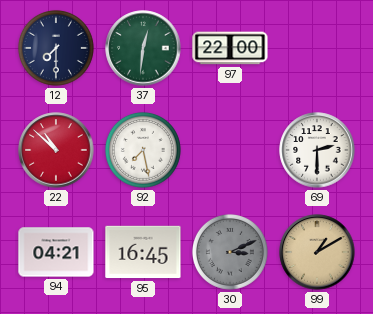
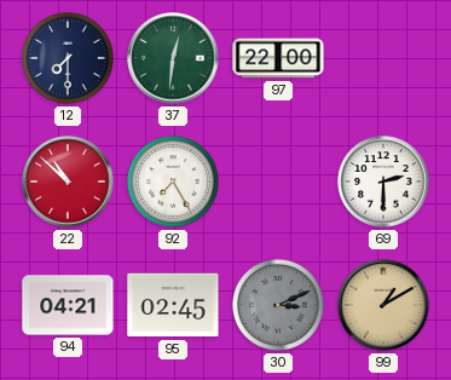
92: 7:28 -> 7:25
95: 16:45 -> 02:45
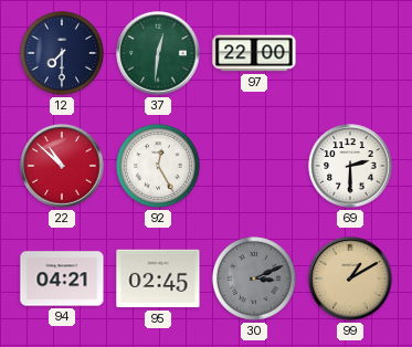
92: 7:25 -> 12:25
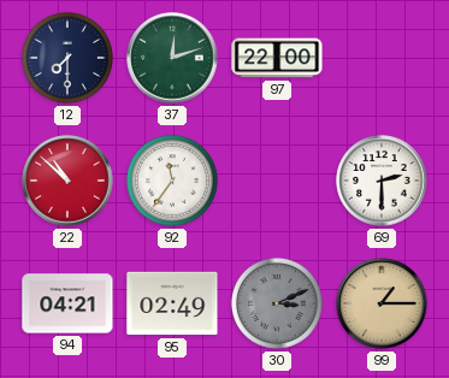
37: 12:31 -> 12:12
92: 12:25 -> 11:36
95: 02:45 -> 02:49
99: 1:10 -> 1:15
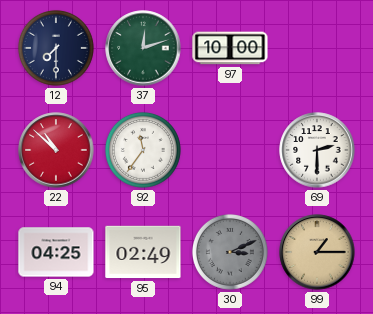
97: 22:00 -> 10:00
94: 04:21 -> 04:25
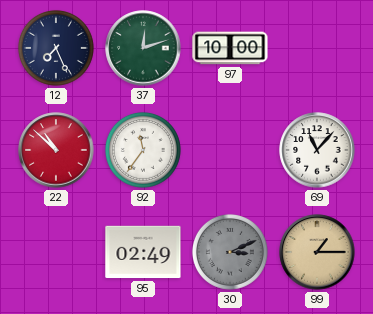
12: 7:30 -> 7:26
69: 2:30 -> 11:07
94: 04:25 -> none
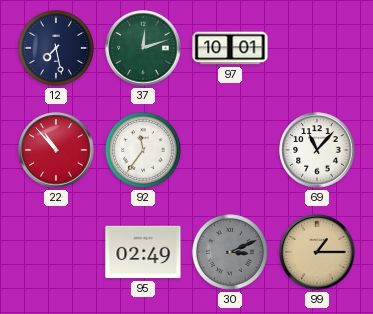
12: 7:26 -> 7:28
97: 10:00 -> 10:01
22: 10:52 -> 10:53
